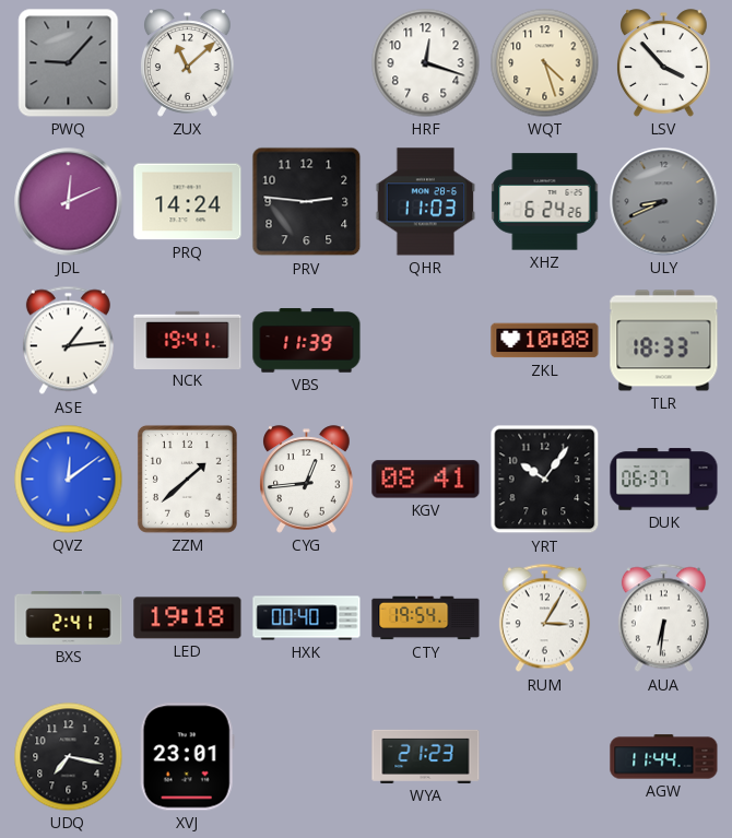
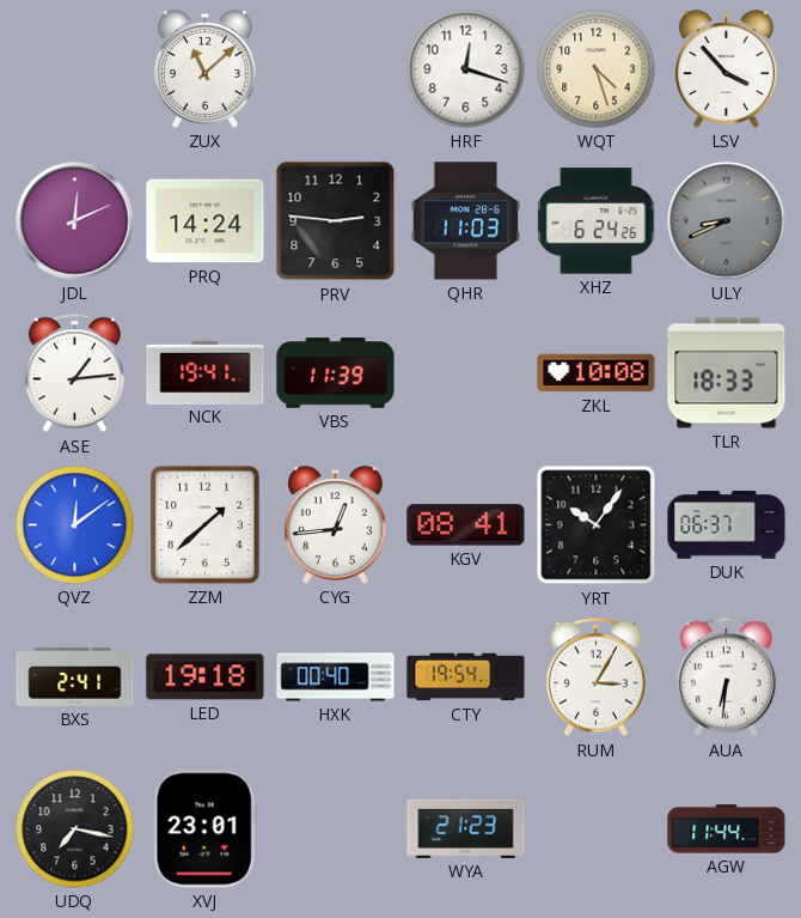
PWQ: 9:07 -> none
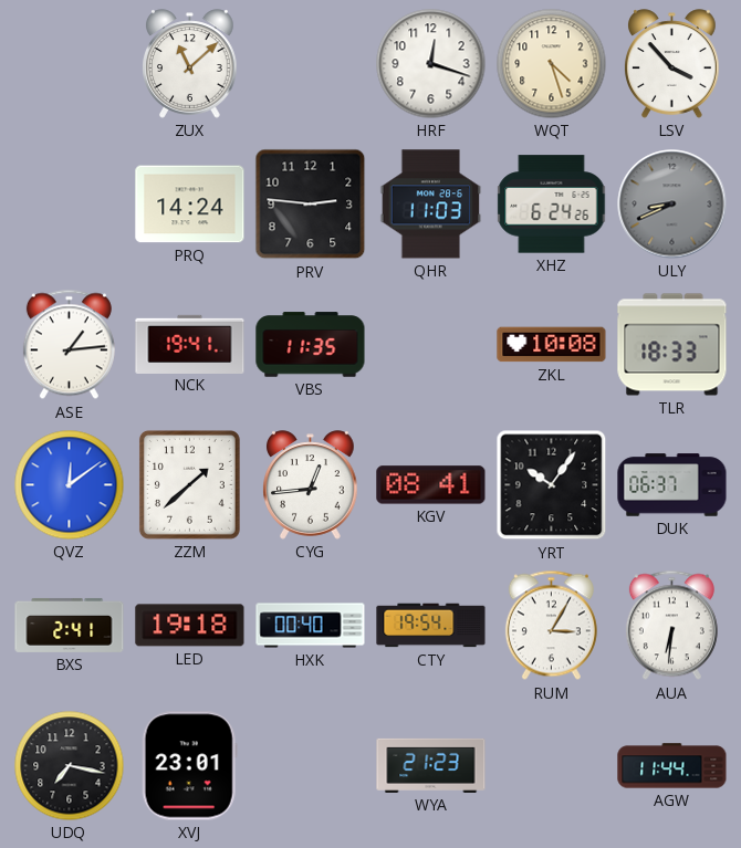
JDL: 12:11 -> none
VBS: 11:39 -> 11:35
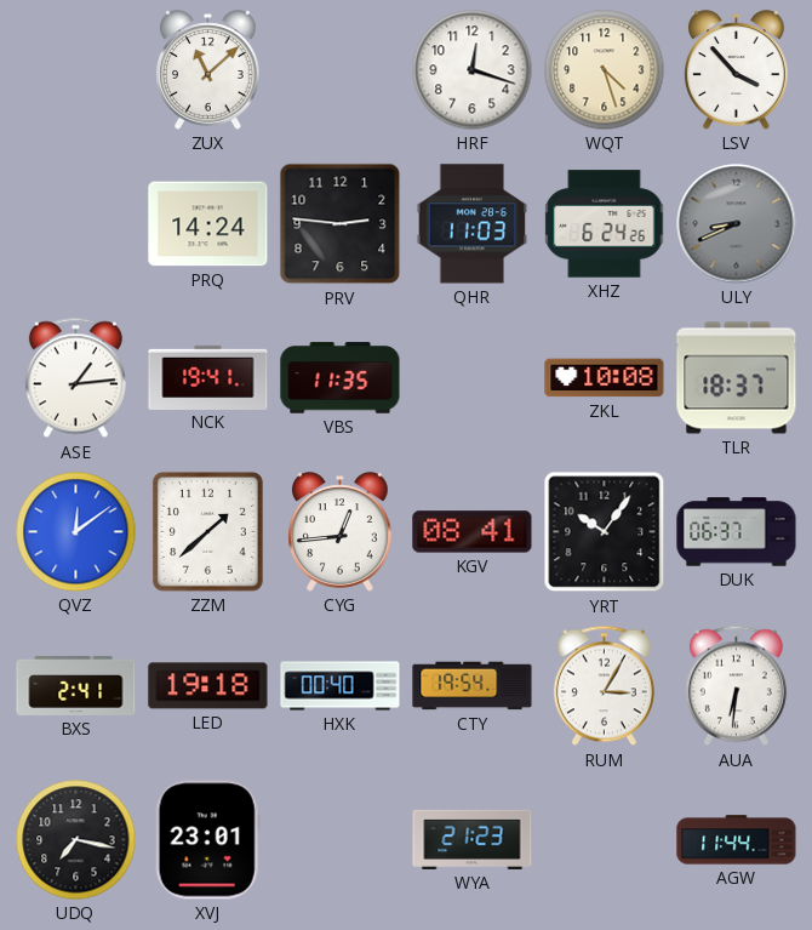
TLR: 18:33 -> 18:37
